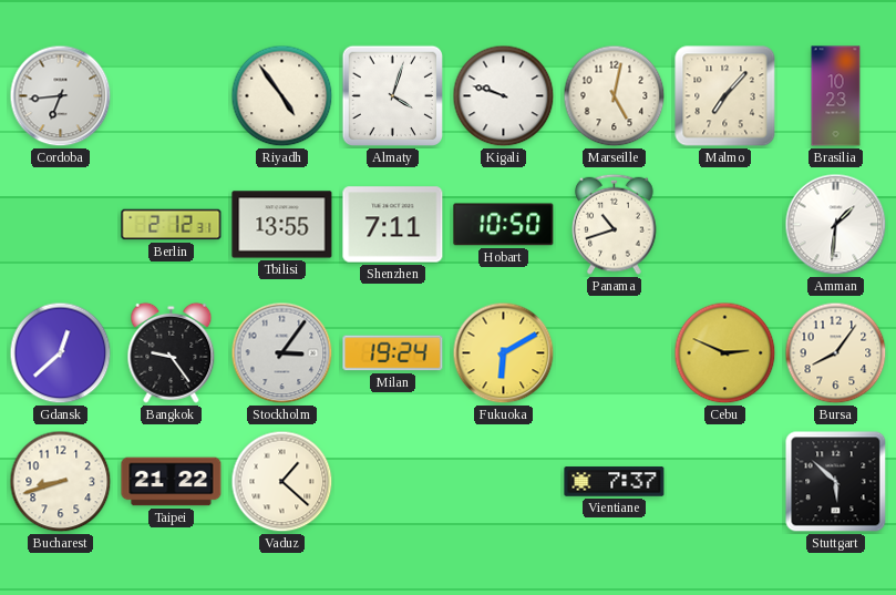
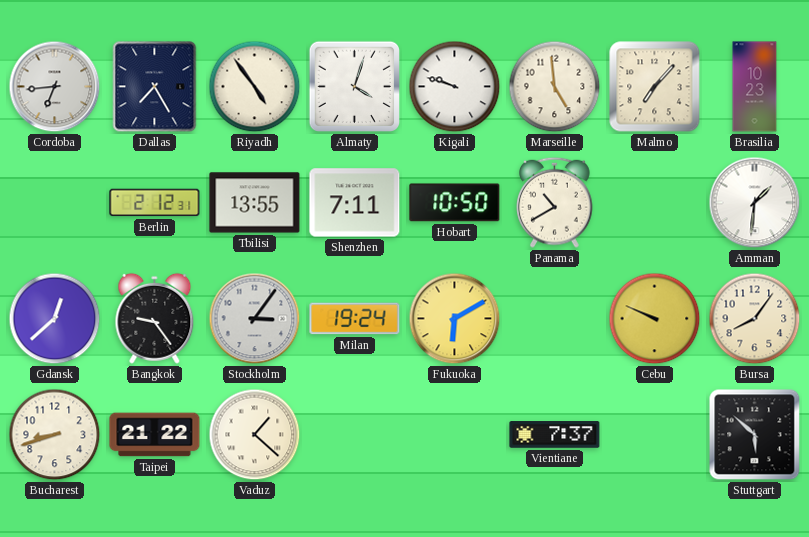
Dallas: none -> 7:25
Marseille: 5:02 -> 4:59
Panama: 10:42 -> 10:40
Cebu: 2:49 -> 9:49
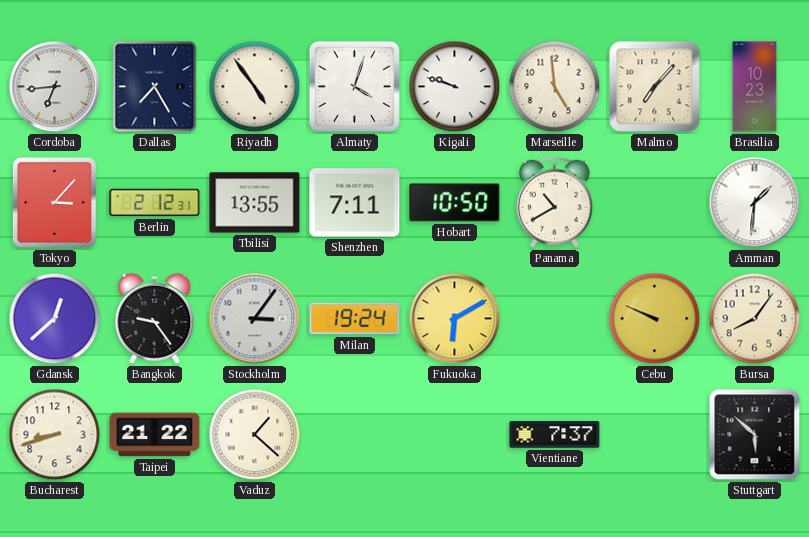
Tokyo: none -> 3:07
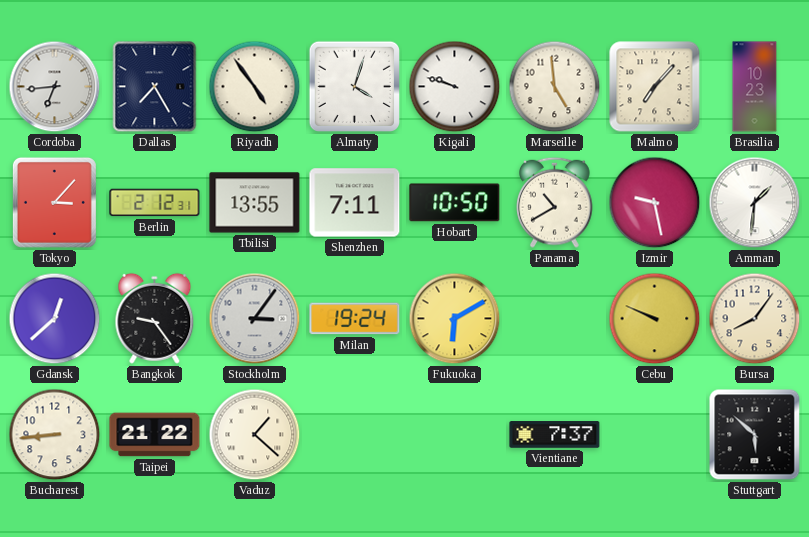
Izmir: none -> 9:28
Bucharest: 8:42 -> 8:44
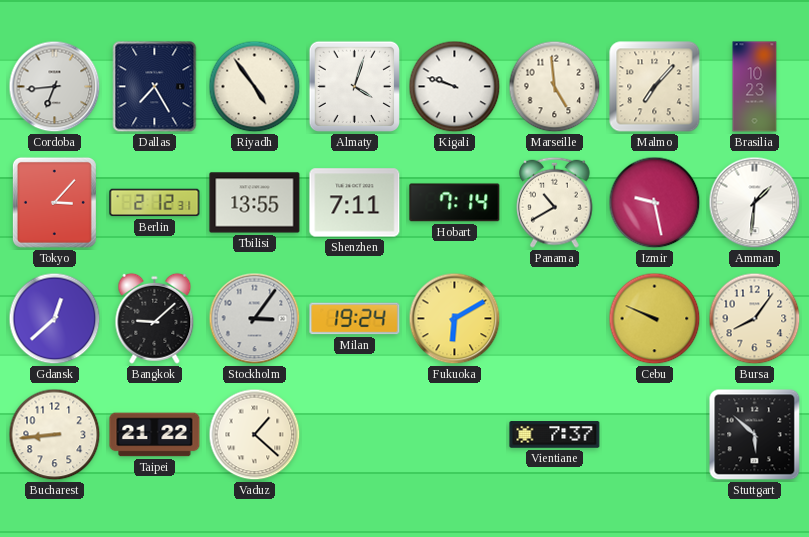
Hobart: 10:50 -> 7:14
Bangkok: 9:24 -> 9:08
